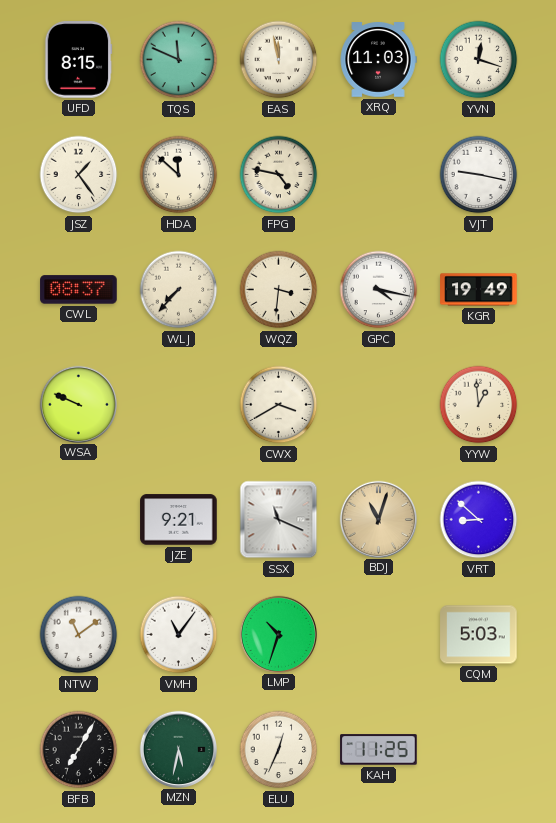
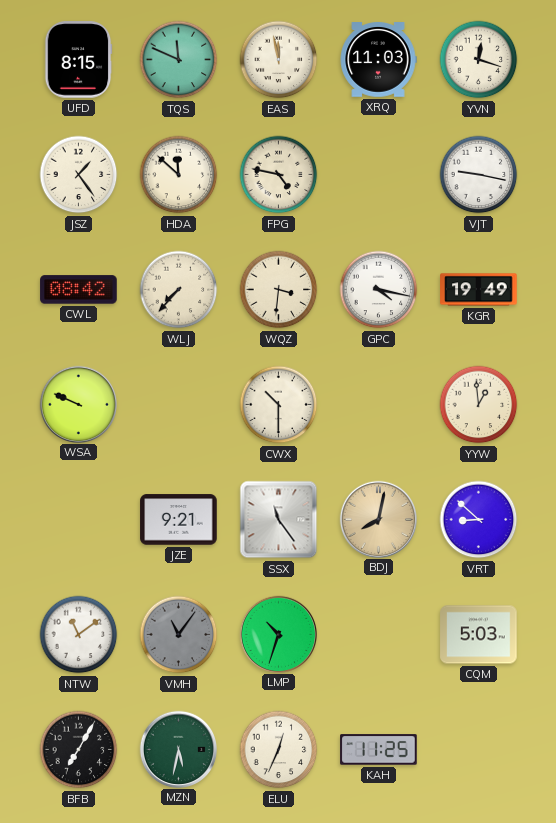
CWL: 08:37 -> 08:42
CWX: 3:40 -> 10:30
SSX: 11:19 -> 11:24
BDJ: 11:03 -> 8:02
VMH dial: white -> grey
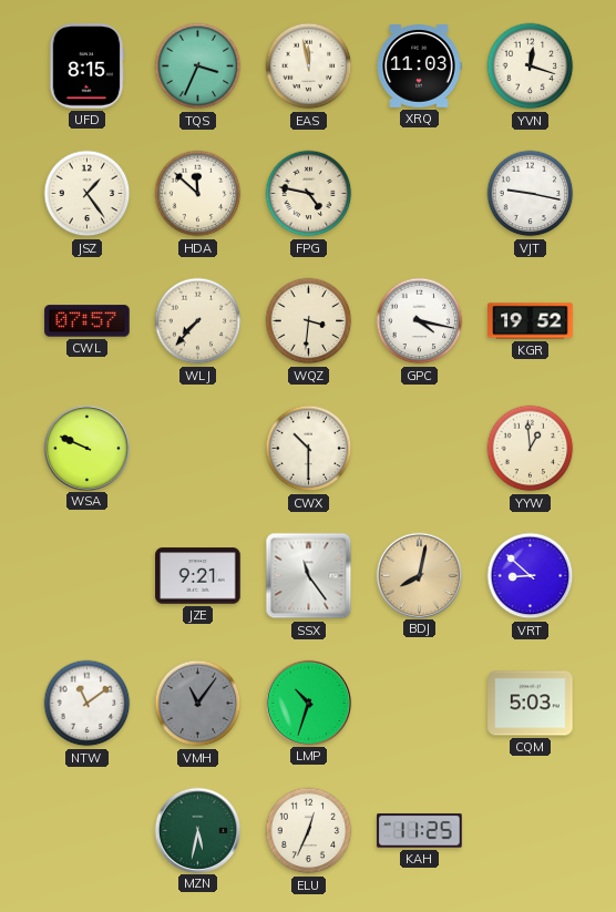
TQS: 11:49 -> 3:34
CWL: 08:42 -> 07:57
KGR: 19:49 -> 19:52
BFB: 7:05 -> none
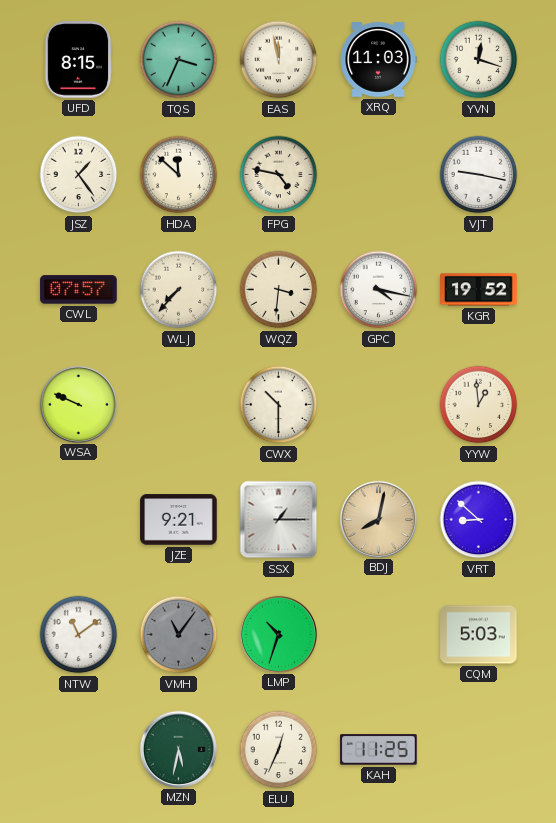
SSX: 11:24 -> 1:15
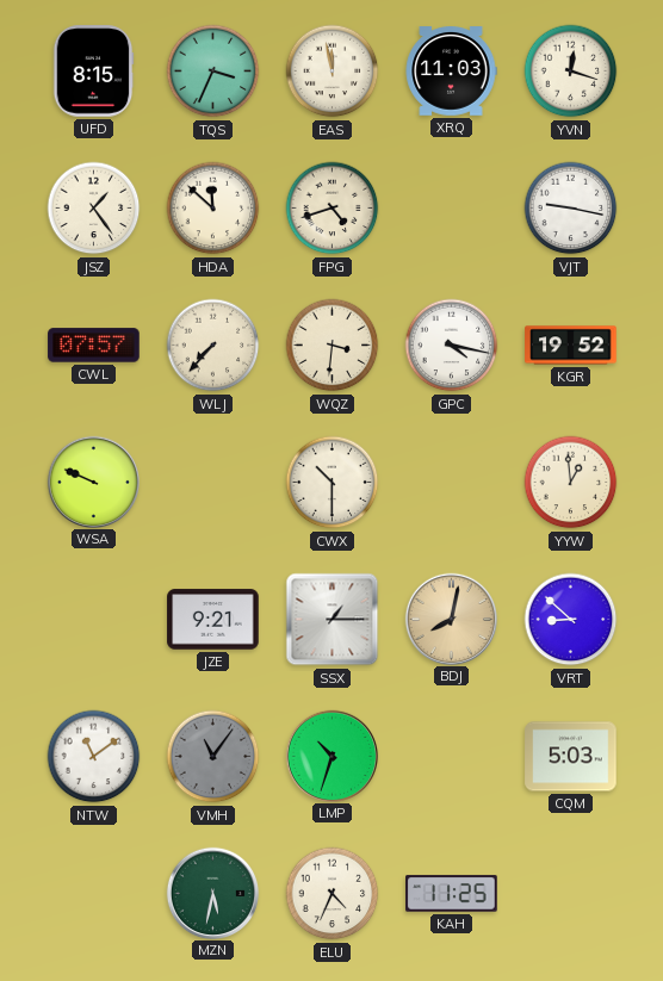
FPG: 4:47 -> 4:42
ELU: 12:34 -> 4:34
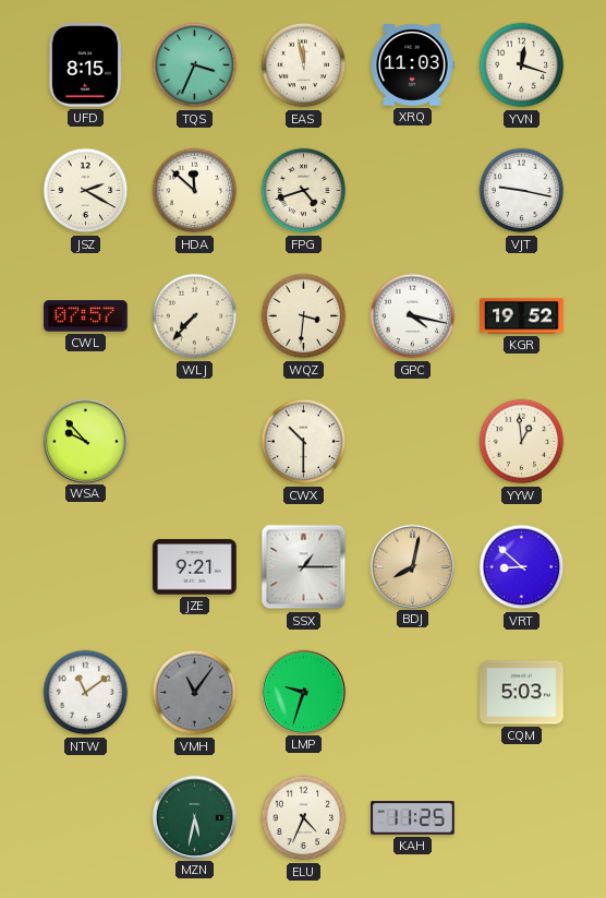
JSZ: 1:24 -> 2:20
WSA: 9:49 -> 9:53
LMP: 10:33 -> 9:33
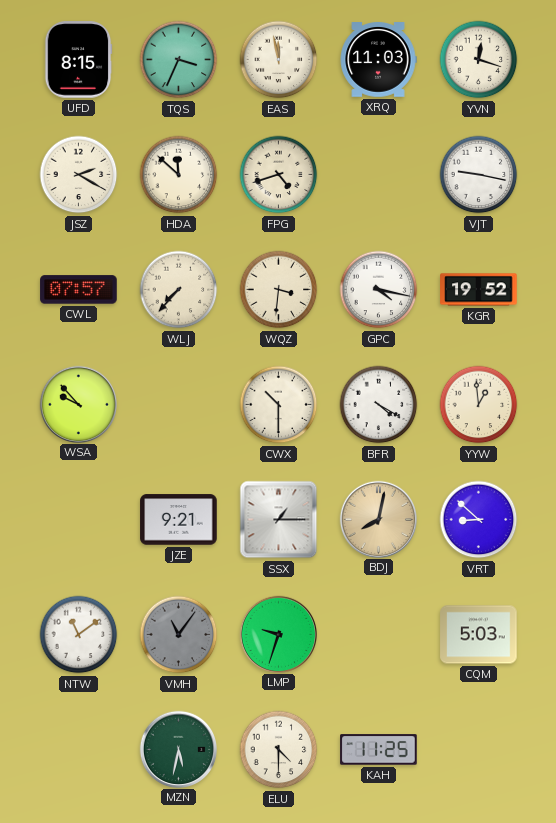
BFR: none -> 4:20
ELU: 4:34 -> 4:30
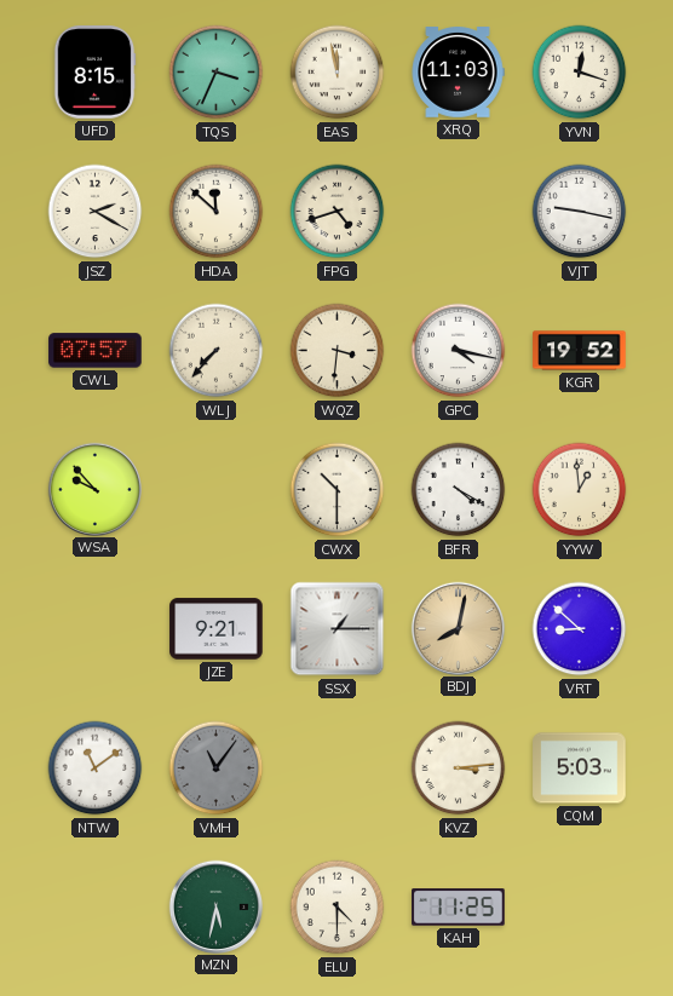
LMP: 9:33 -> none
KVZ: none -> 3:14
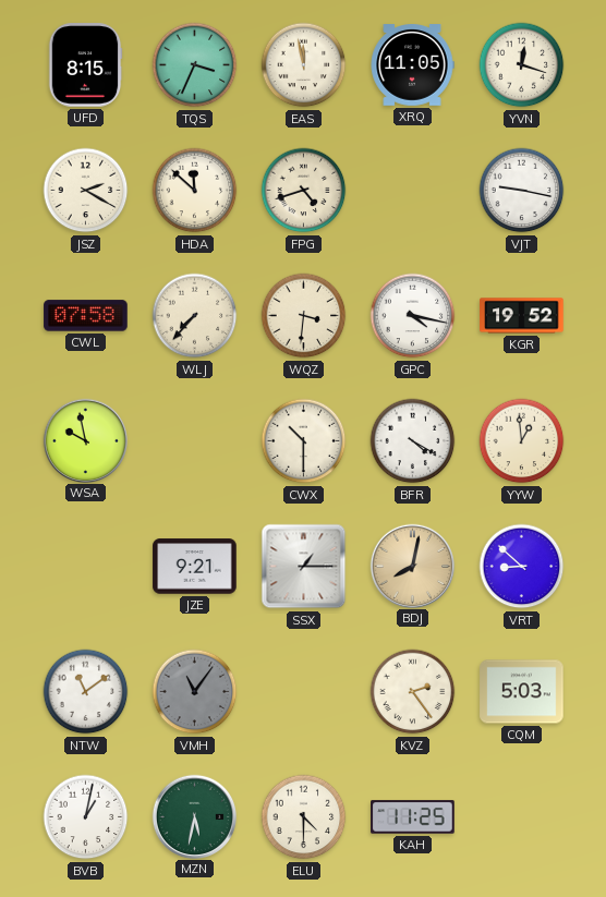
XRQ: 11:03 -> 11:05
CWL: 07:57 -> 07:58
WSA: 9:53 -> 9:58
KVZ: 3:14 -> 2:24
BVB: none -> 1:02
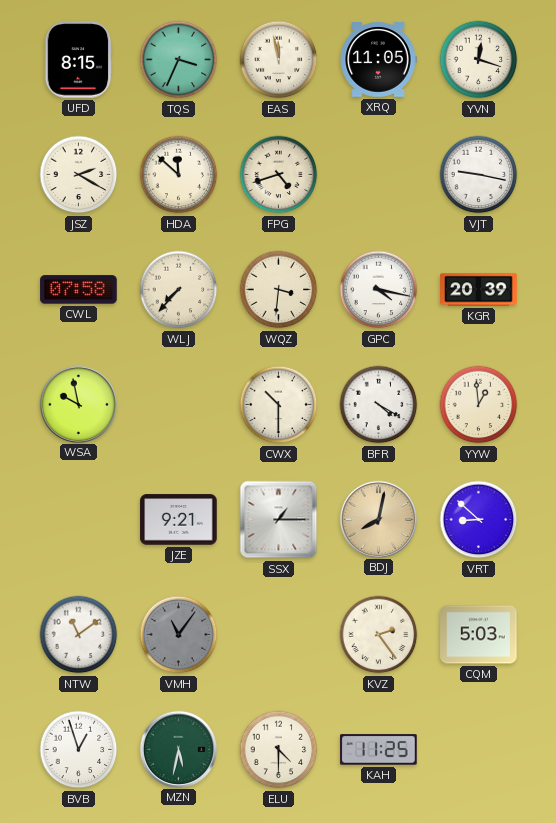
KGR: 19:52 -> 20:39
BVB: 1:02 -> 12:57
